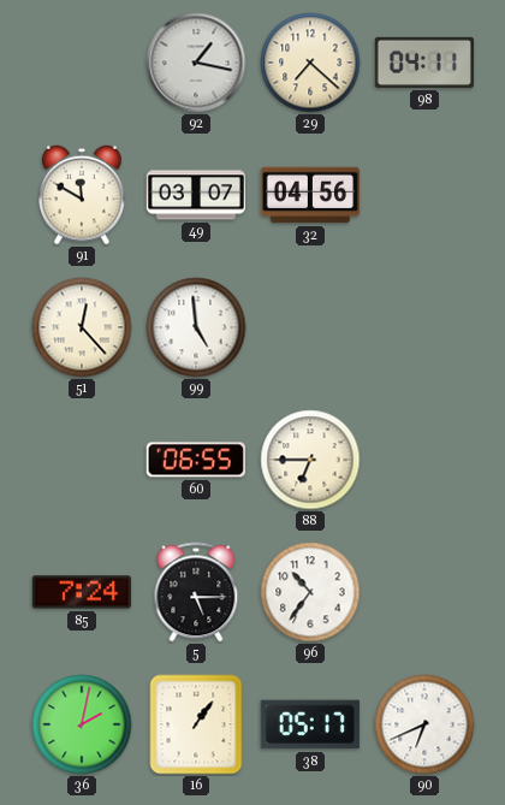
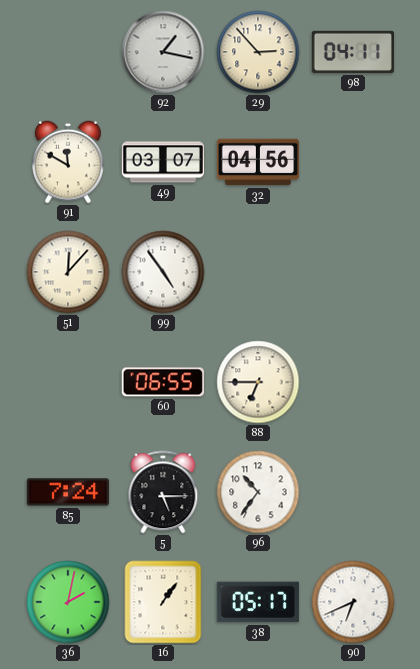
29: 7:22 -> 2:53
51: 12:23 -> 12:07
99: 4:59 -> 4:54
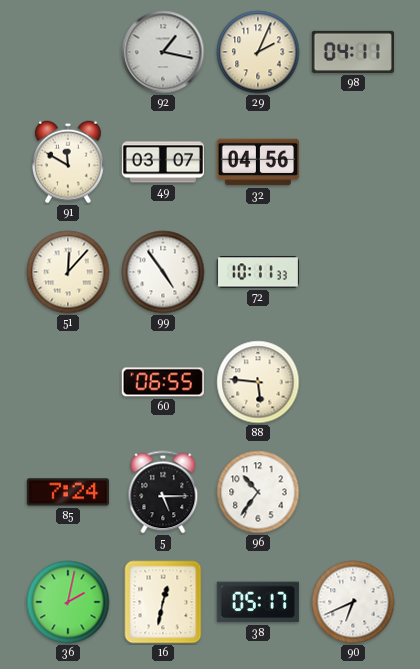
29: 2:53 -> 2:04
72: none -> 10:11
88: 6:45 -> 5:46
16: 1:06 -> 12:32
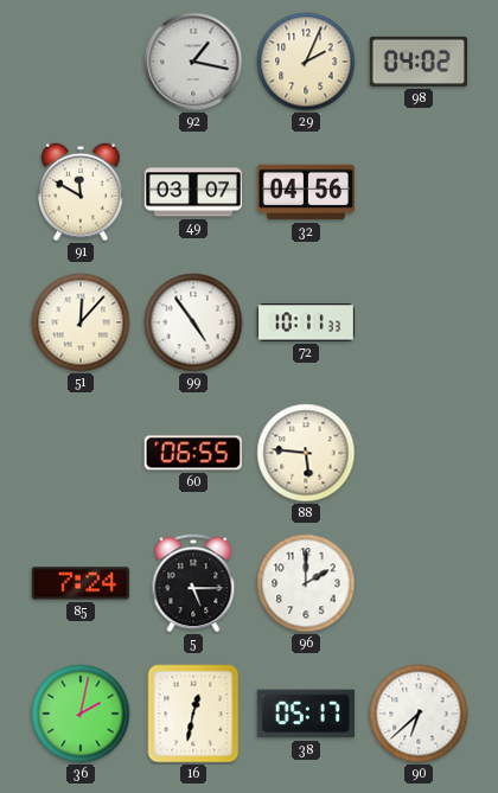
98: 04:11 -> 04:02
96: 10:36 -> 2:00
90: 6:41 -> 6:38
